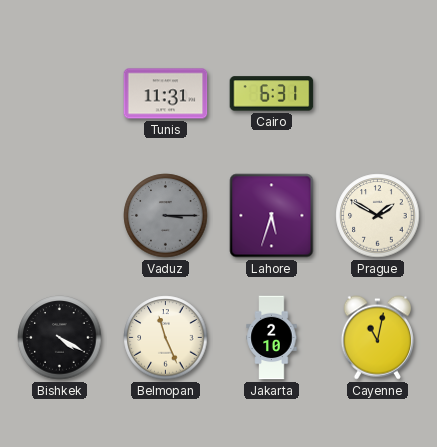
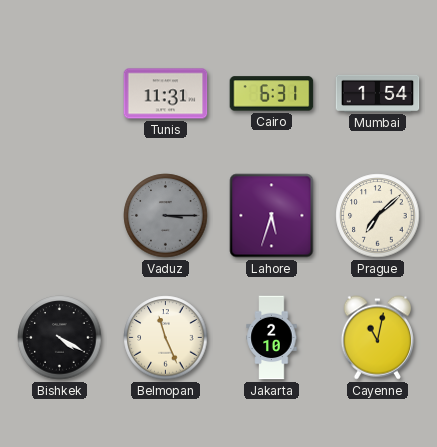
Mumbai: none -> 1:54
Prague: 1:50 -> 7:08
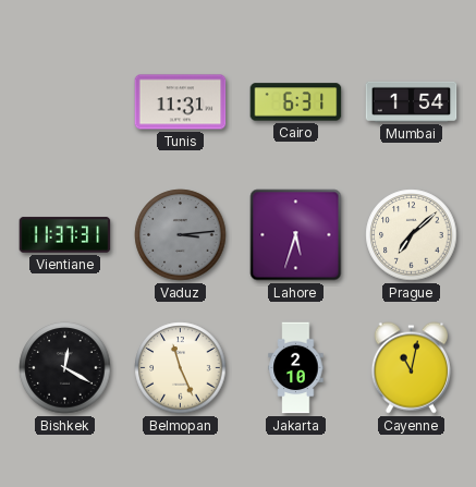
Vientiane: none -> 11:37
Vaduz: 3:15 -> 3:14
Bishkek: 4:20 -> 12:20
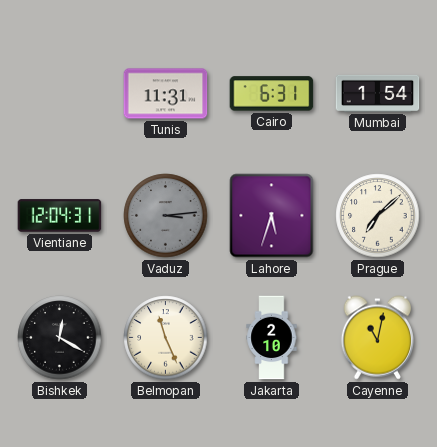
Vientiane: 11:37 -> 12:04
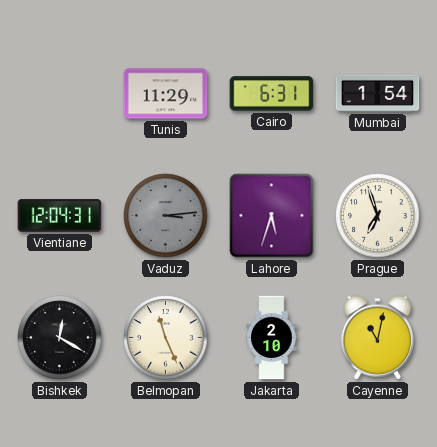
Tunis: 11:31 -> 11:29
Prague: 7:08 -> 6:57
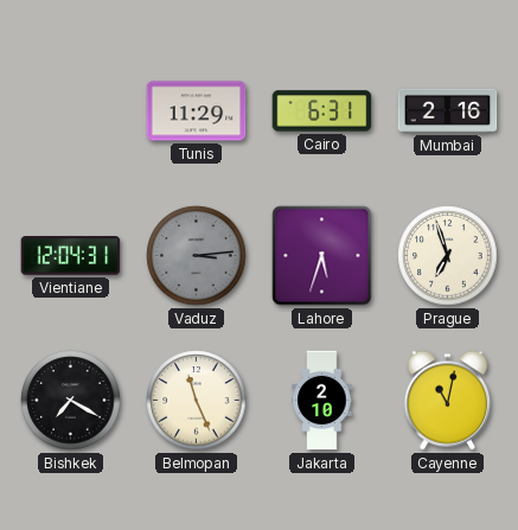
Mumbai: 1:54 -> 2:16
Bishkek: 12:20 -> 7:20
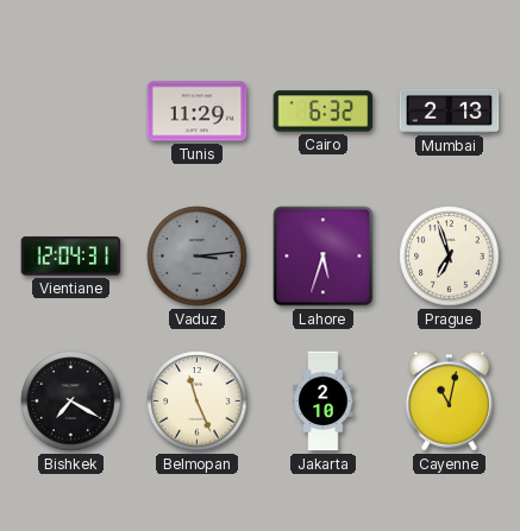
Cairo: 6:31 -> 6:32
Mumbai: 2:16 -> 2:13
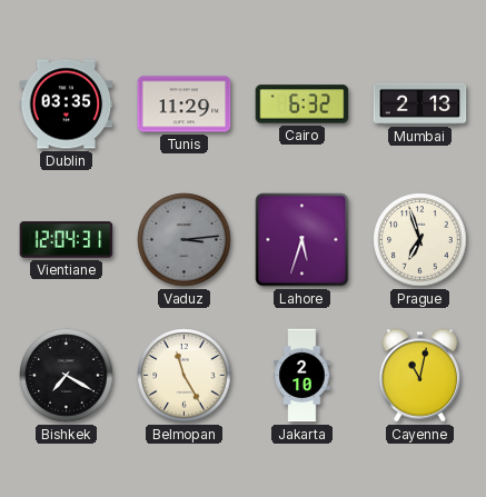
Dublin: none -> 03:35
Belmopan: 11:26 -> 11:25
